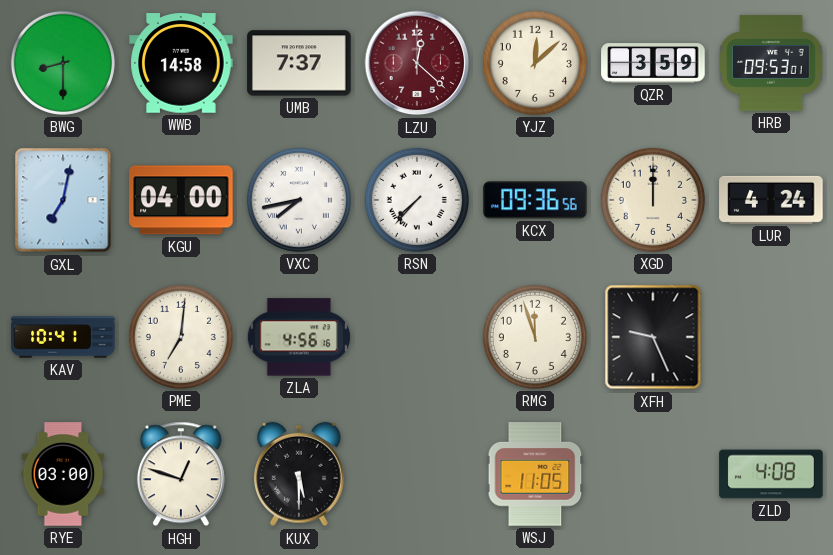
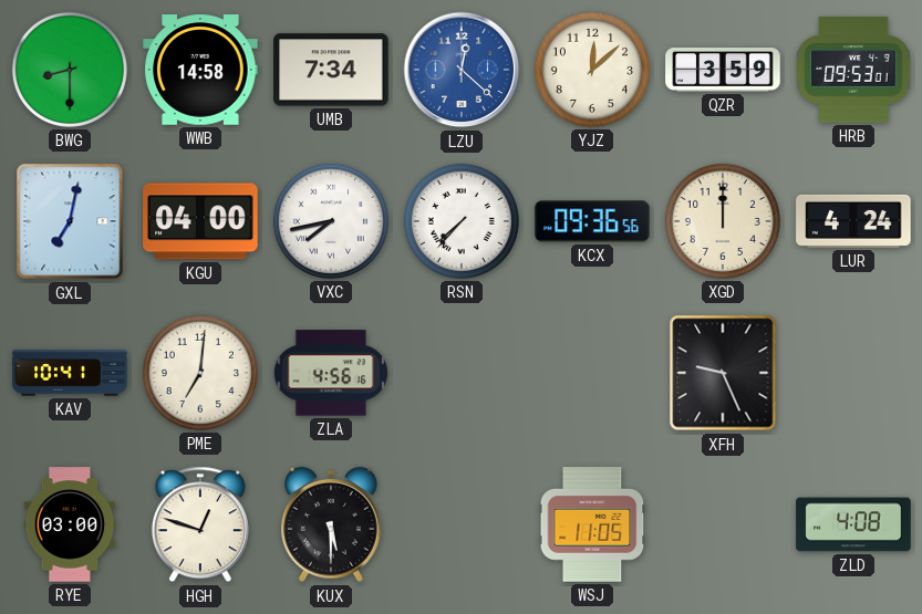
UMB: 7:37 -> 7:34
LZU dial: burgundy -> blue
RMG: 11:57 -> none
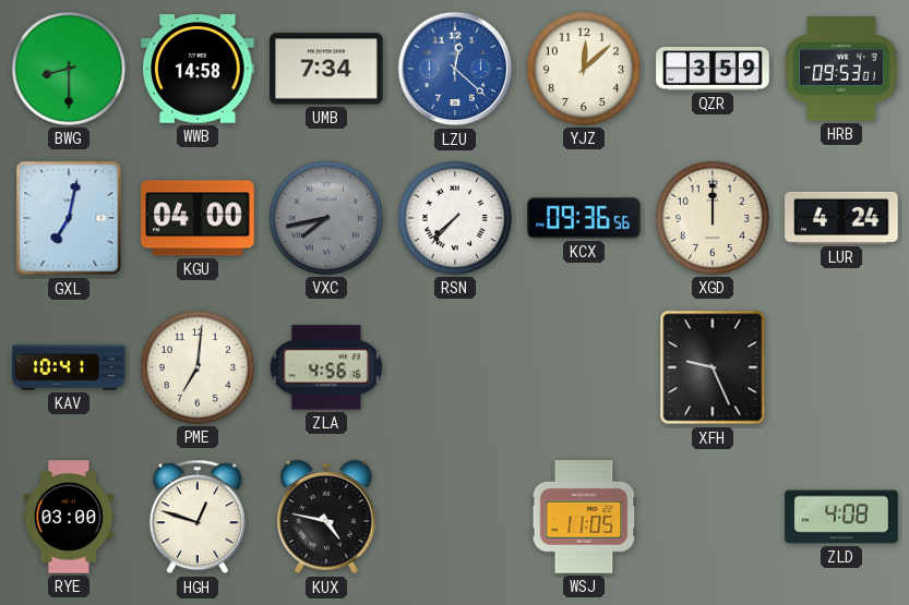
VXC dial: white -> grey
KUX: 5:30 -> 4:47
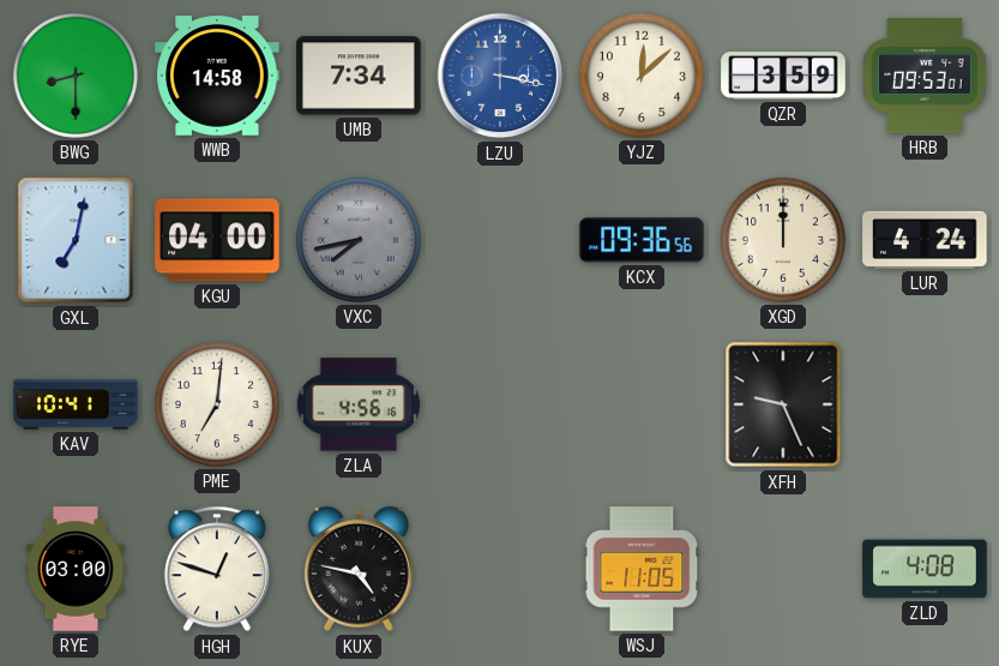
LZU: 12:22 -> 3:17
RSN: 7:37 -> none
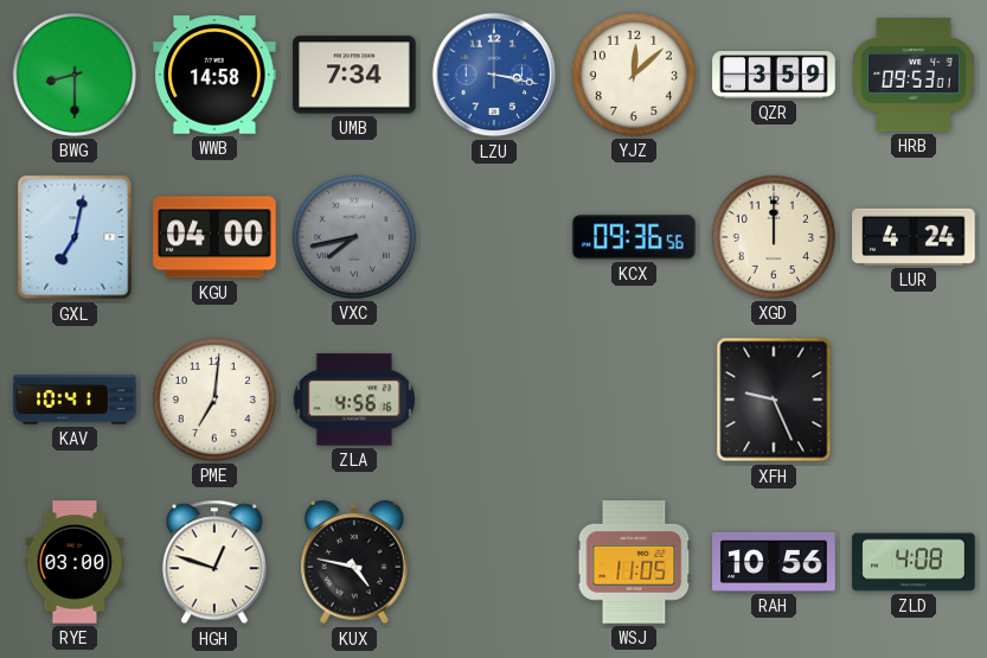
RAH: none -> 10:56
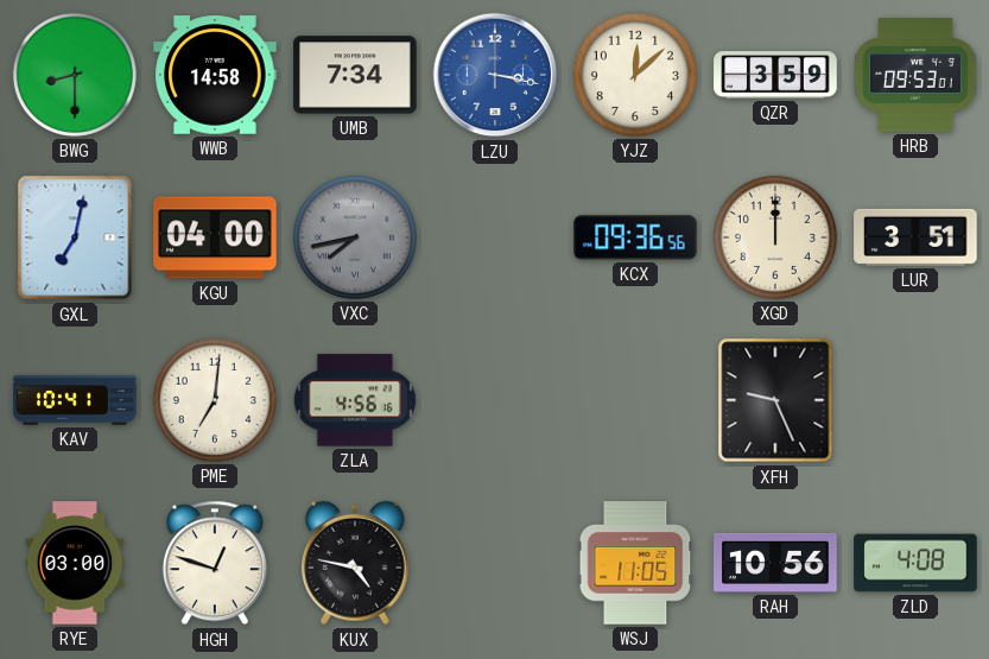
LUR: 4:24 -> 3:51
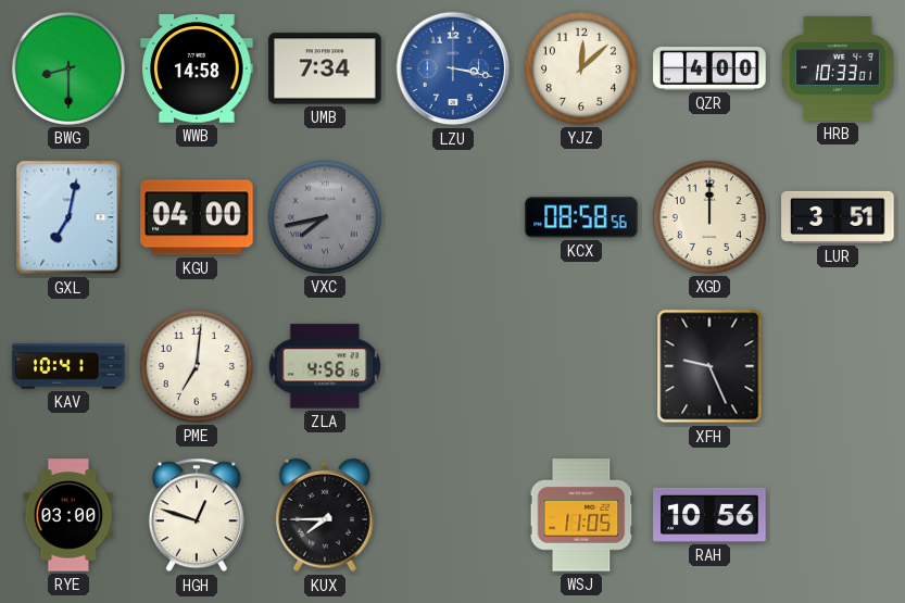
QZR: 3:59 -> 4:00
HRB: 09:53 -> 10:33
KCX: 09:36 -> 08:58
KUX: 4:47 -> 7:45
ZLD: 4:08 -> none
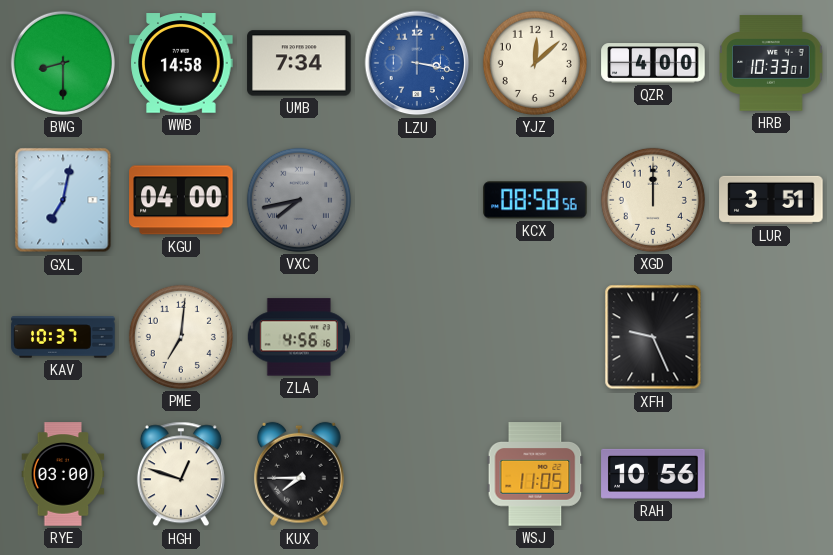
KAV: 10:41 -> 10:37
